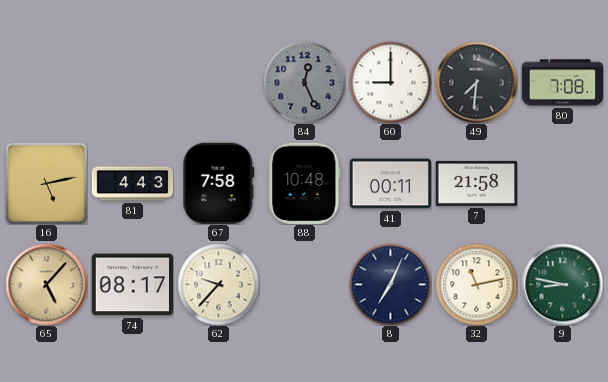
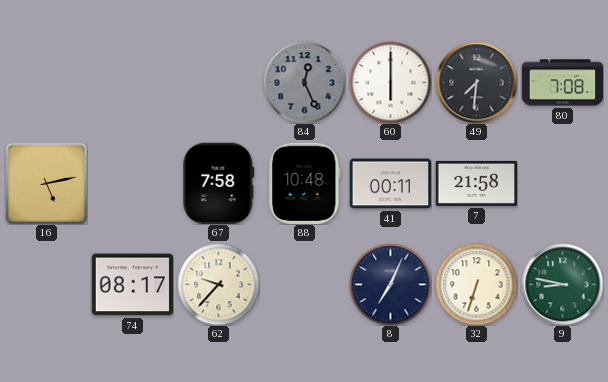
60: 9:00 -> 6:00
81: 4:43 -> none
65: 5:07 -> none
32: 11:13 -> 6:33
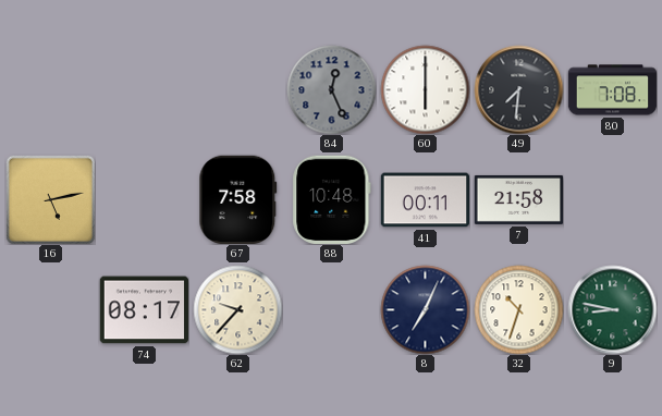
32: 6:33 -> 10:33
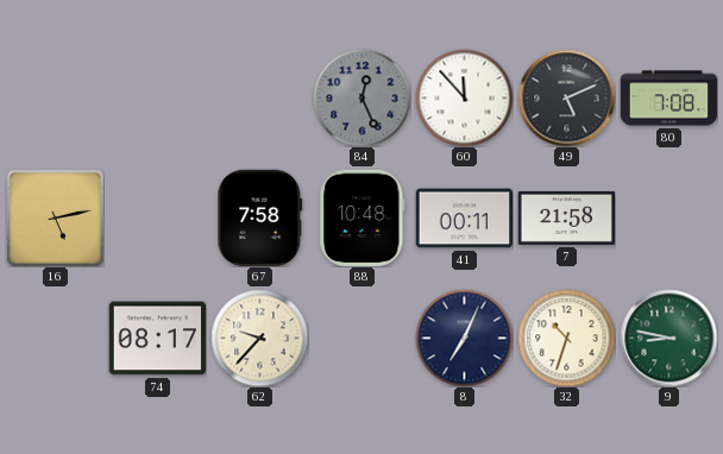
60: 6:00 -> 11:53
49: 7:31 -> 5:11
